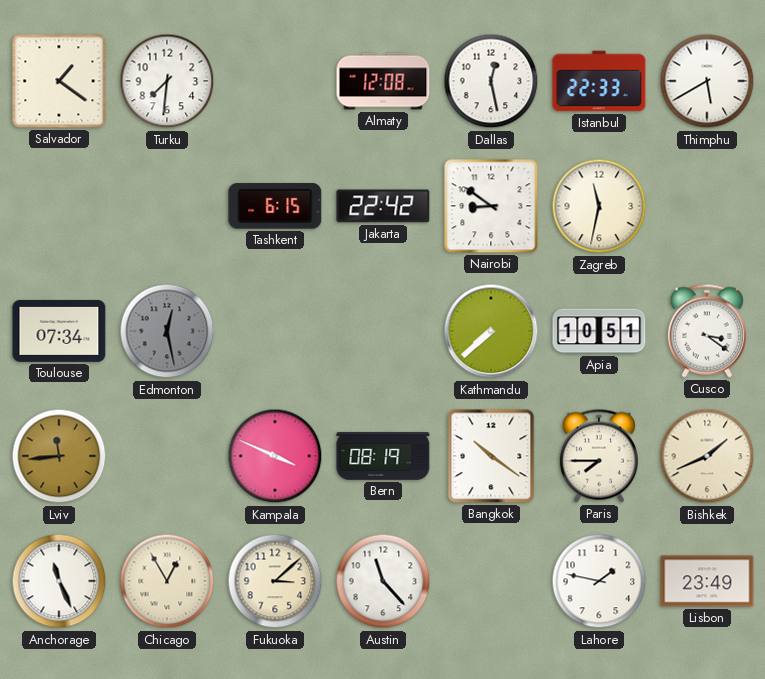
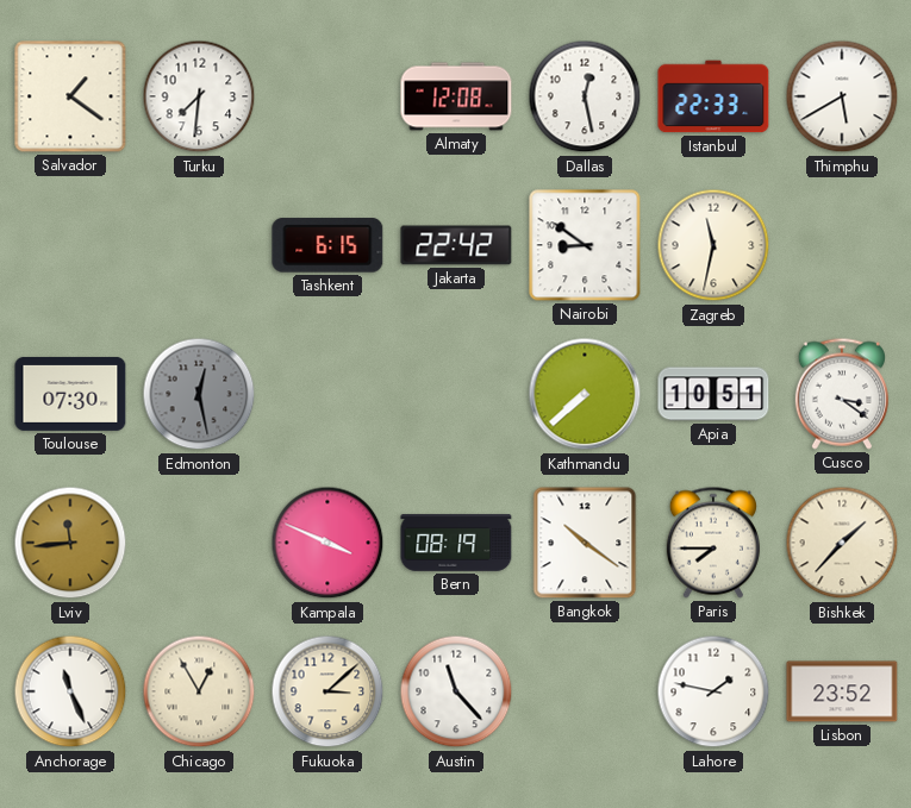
Toulouse: 07:34 -> 07:30
Bishkek: 1:41 -> 1:37
Lisbon: 23:49 -> 23:52
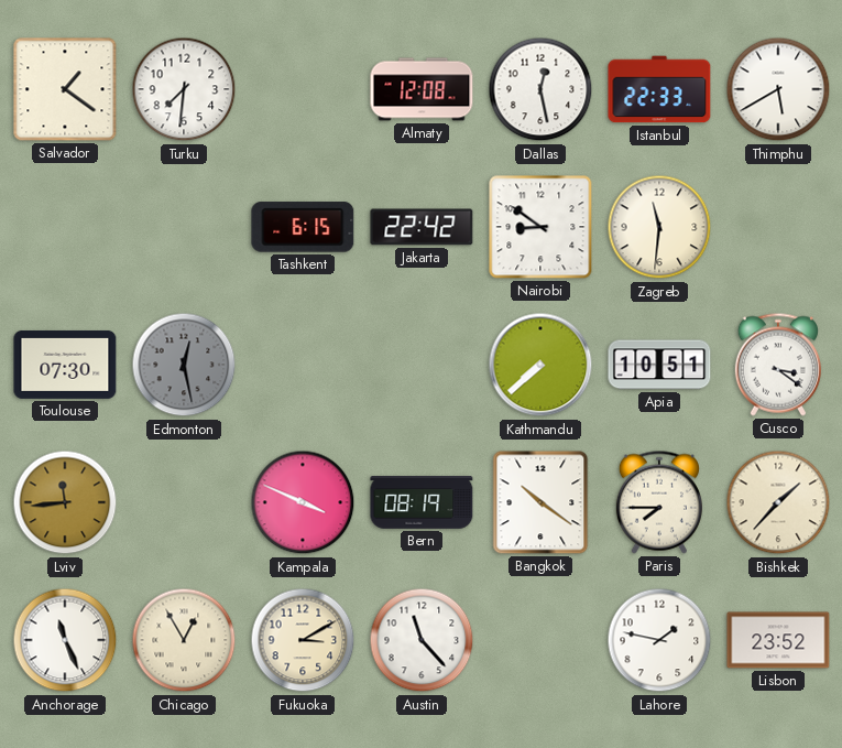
Zagreb: 11:32 -> 11:31
Fukuoka: 3:08 -> 3:10
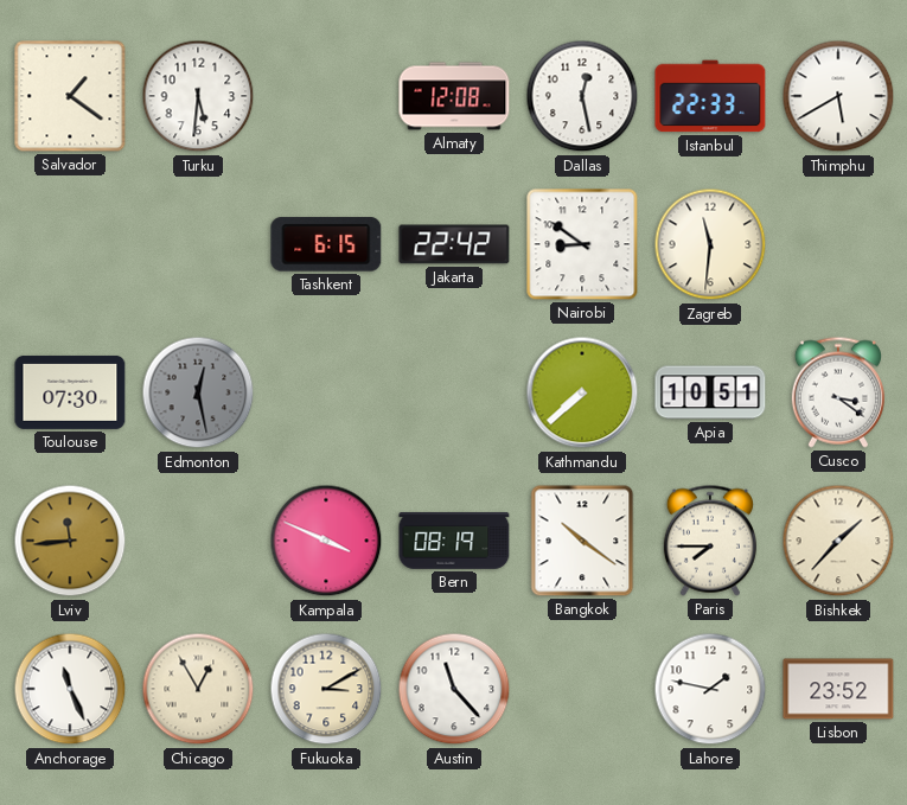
Turku: 7:31 -> 5:31
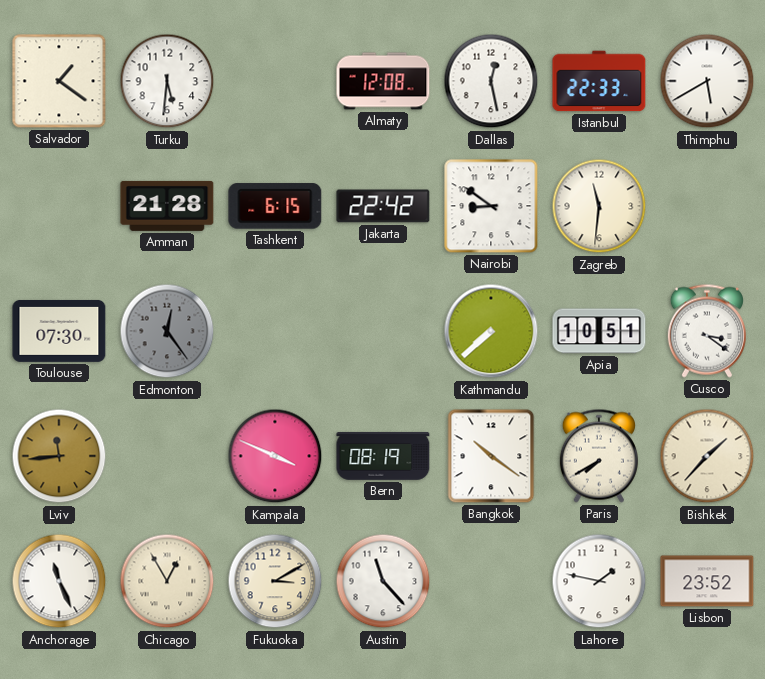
Amman: none -> 21:28
Edmonton: 12:28 -> 12:24
Paris: 7:45 -> 7:40
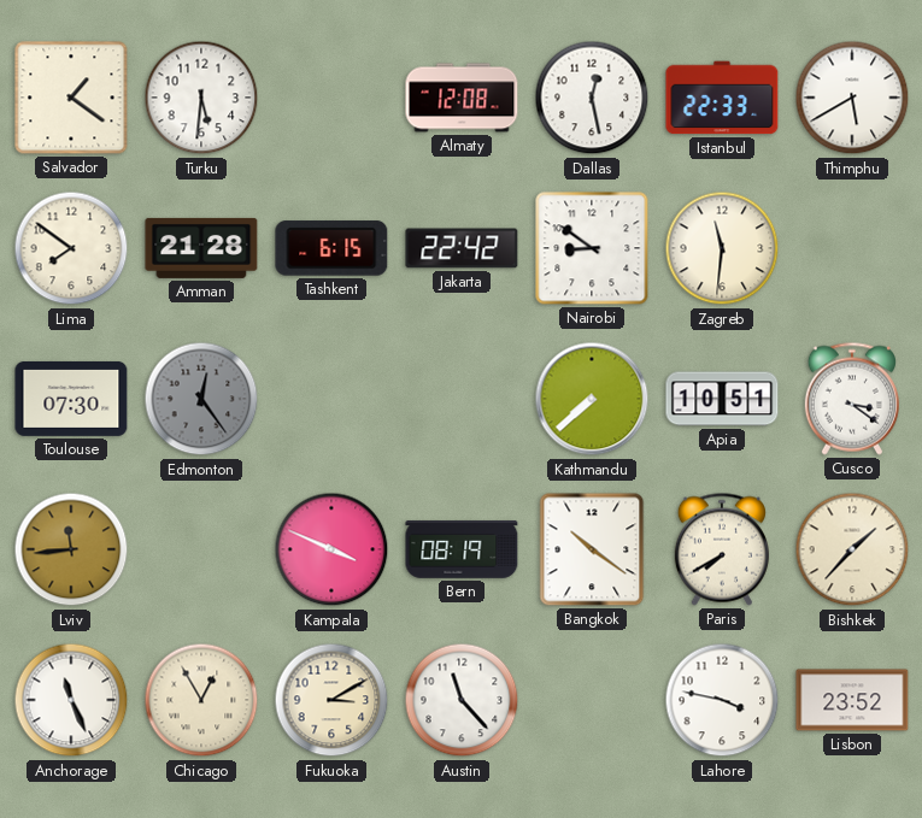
Lima: none -> 7:51
Lahore: 1:47 -> 3:47
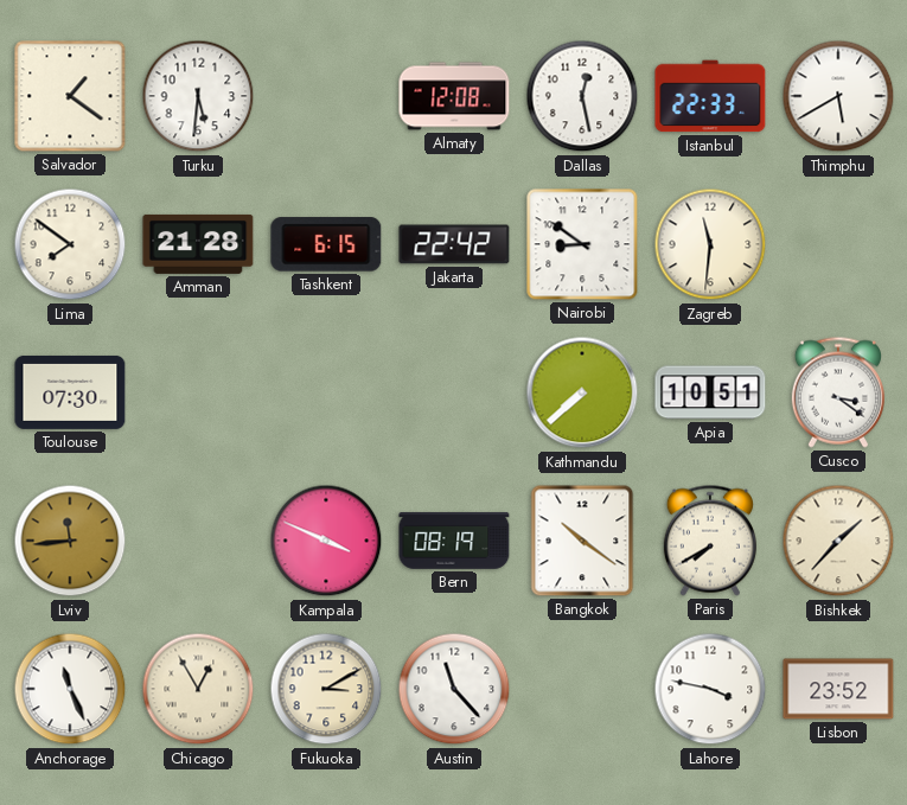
Edmonton: 12:24 -> none
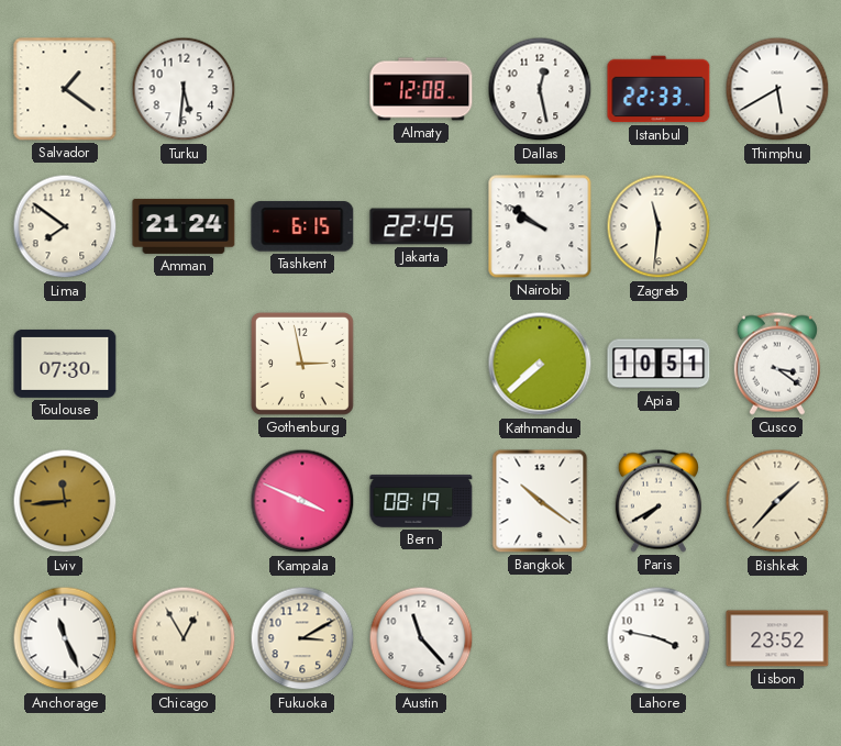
Amman: 21:28 -> 21:24
Jakarta: 22:42 -> 22:45
Nairobi: 8:51 -> 9:51
Gothenburg: none -> 2:58
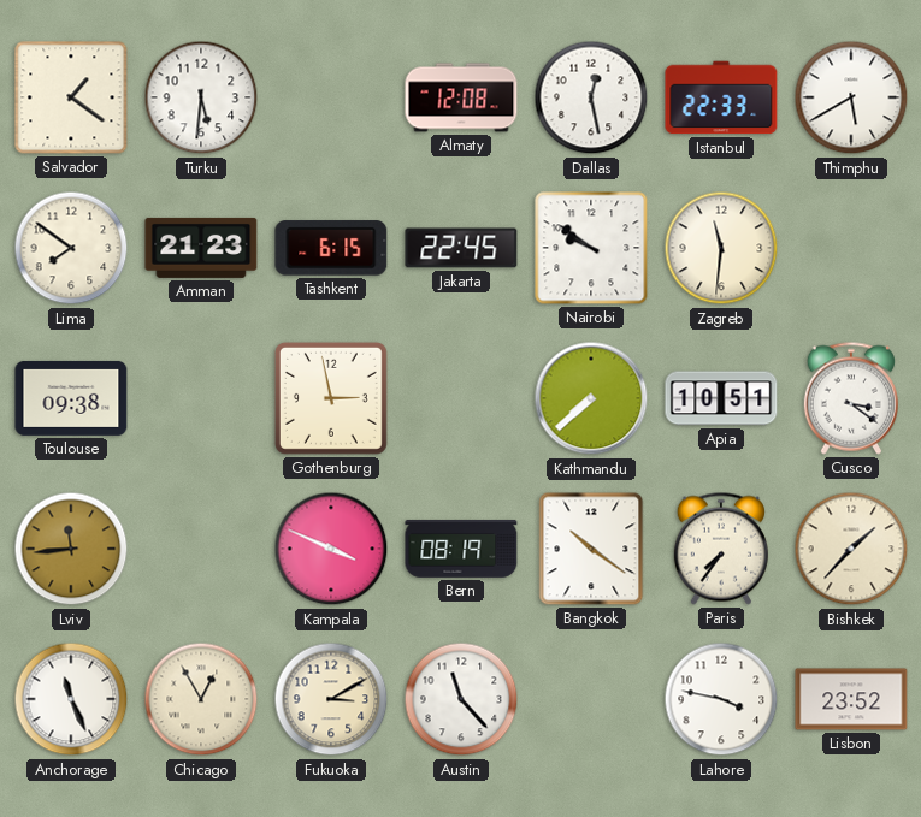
Amman: 21:24 -> 21:23
Toulouse: 07:30 -> 09:38
Paris: 7:40 -> 7:36
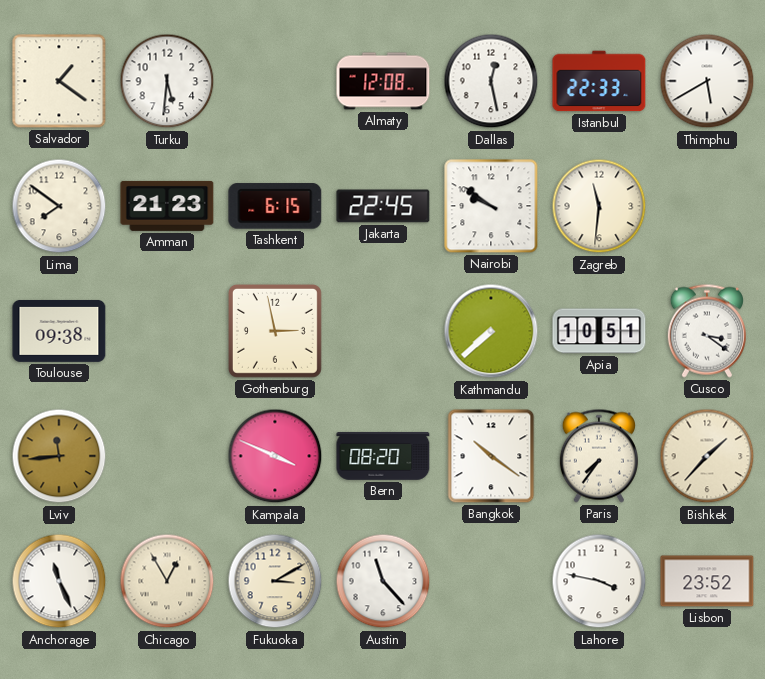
Bern: 08:19 -> 08:20
